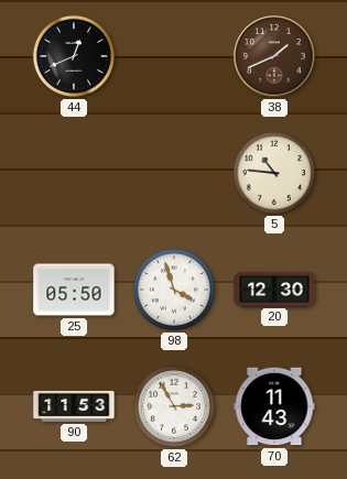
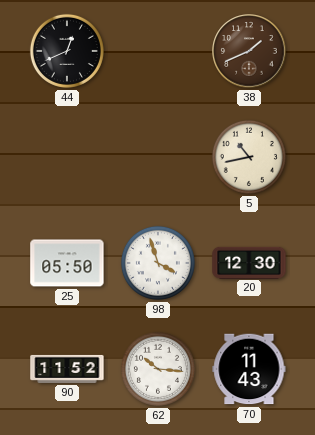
5: 10:46 -> 10:43
90: 11:53 -> 11:52
62: 2:55 -> 10:16
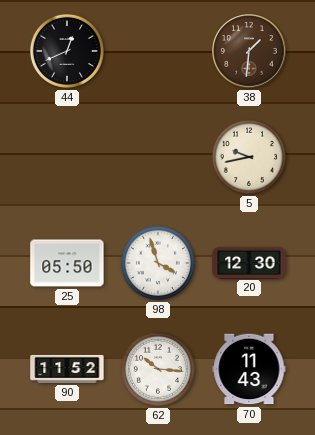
38: 1:41 -> 1:31
5: 10:43 -> 9:43
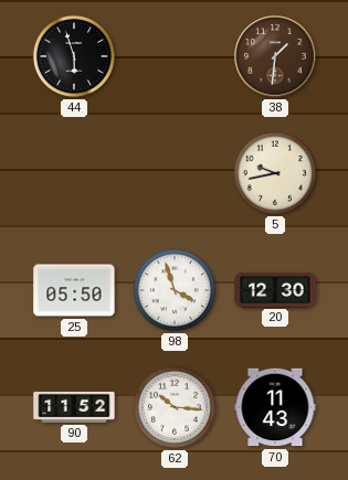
44: 12:41 -> 5:57
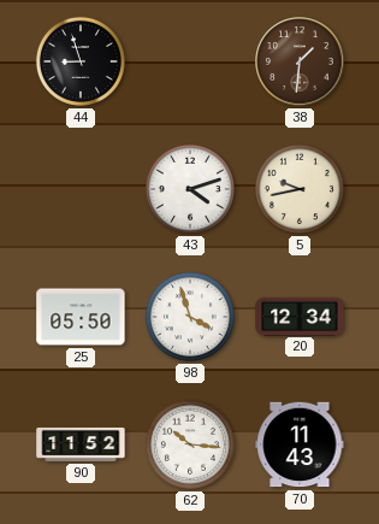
44: 5:57 -> 8:57
43: none -> 4:12
20: 12:30 -> 12:34
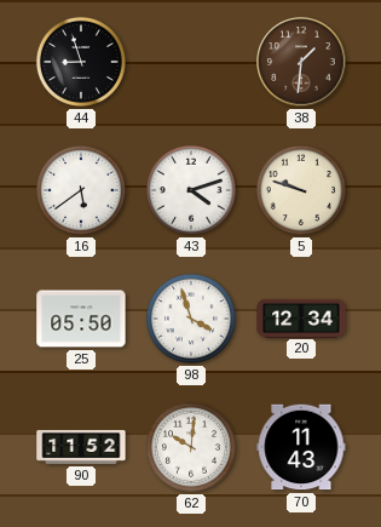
16: none -> 5:39
5: 9:43 -> 9:48
62: 10:16 -> 10:01
